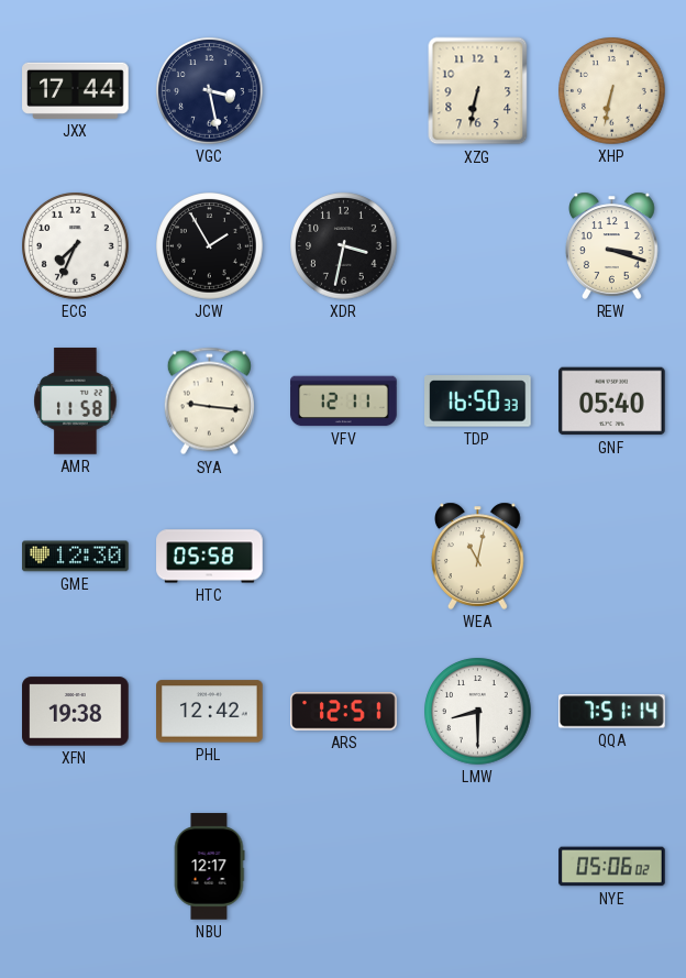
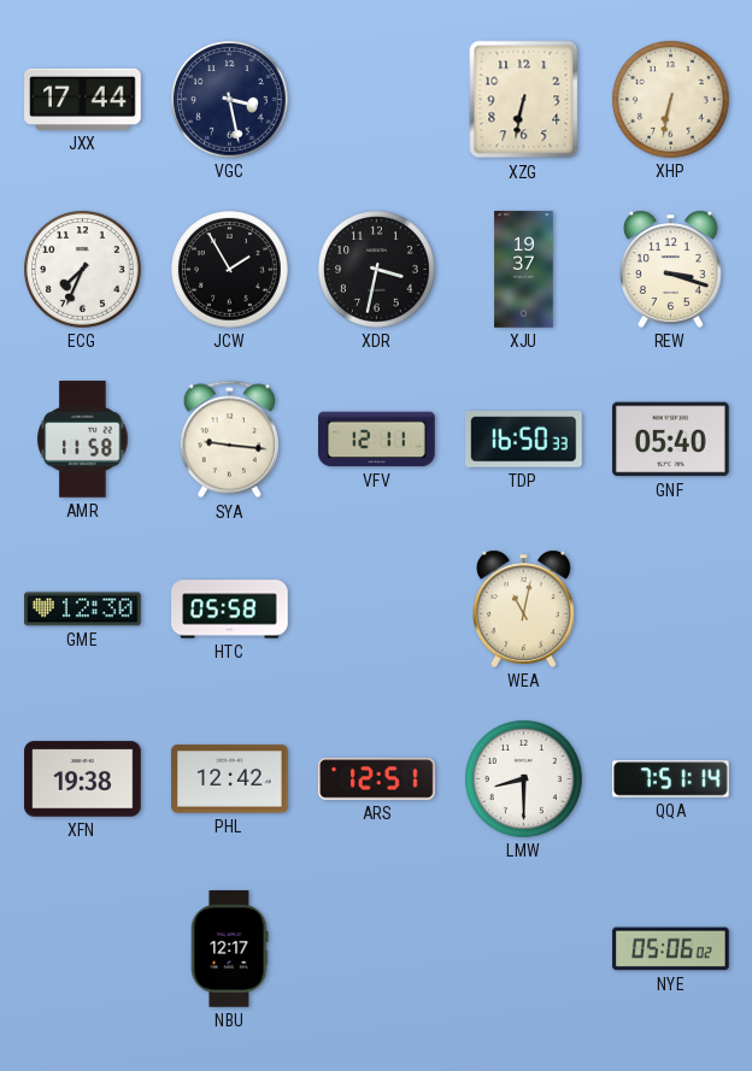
XJU: none -> 19:37
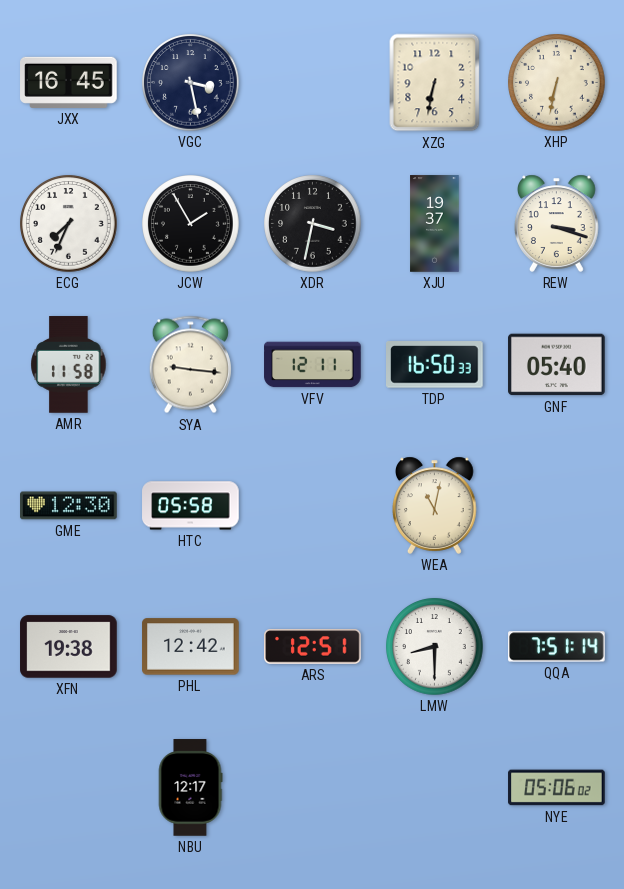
JXX: 17:44 -> 16:45
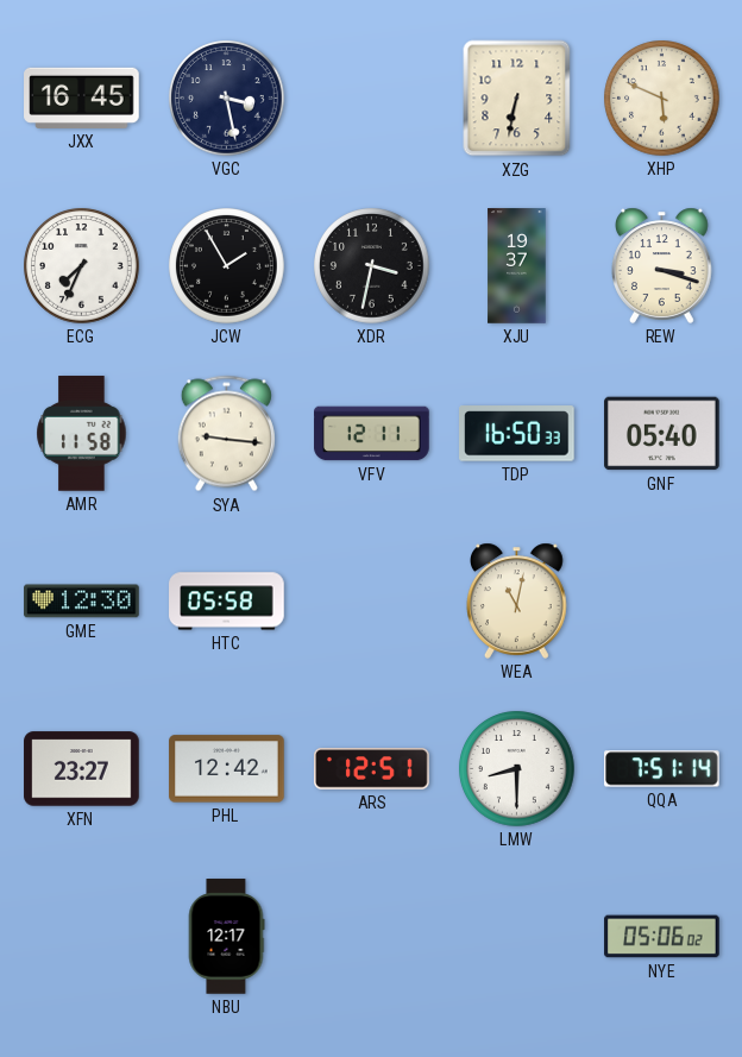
XHP: 6:32 -> 5:49
XFN: 19:38 -> 23:27
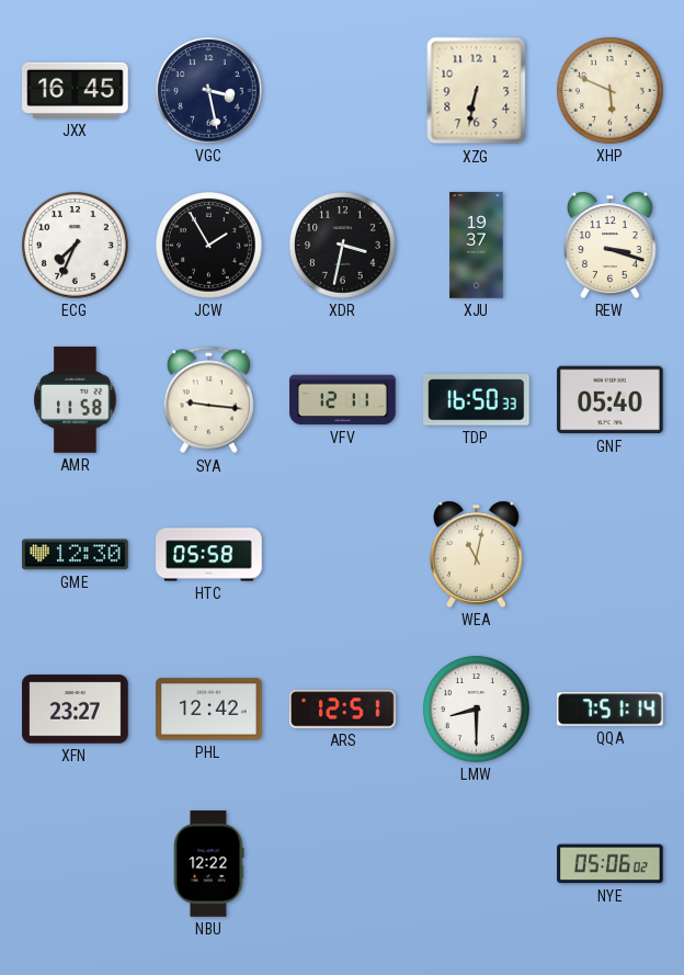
NBU: 12:17 -> 12:22
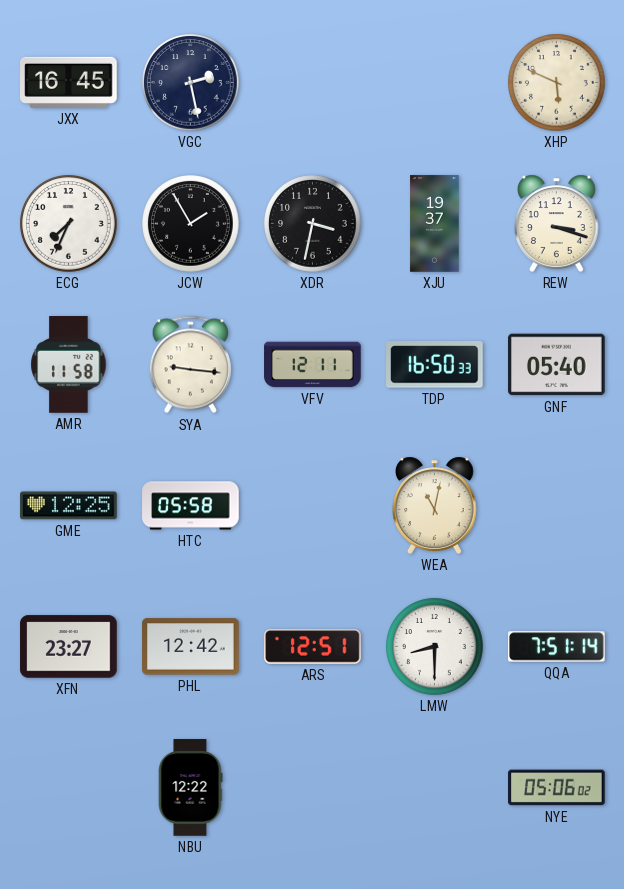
VGC: 3:28 -> 2:28
XZG: 6:32 -> none
GME: 12:30 -> 12:25
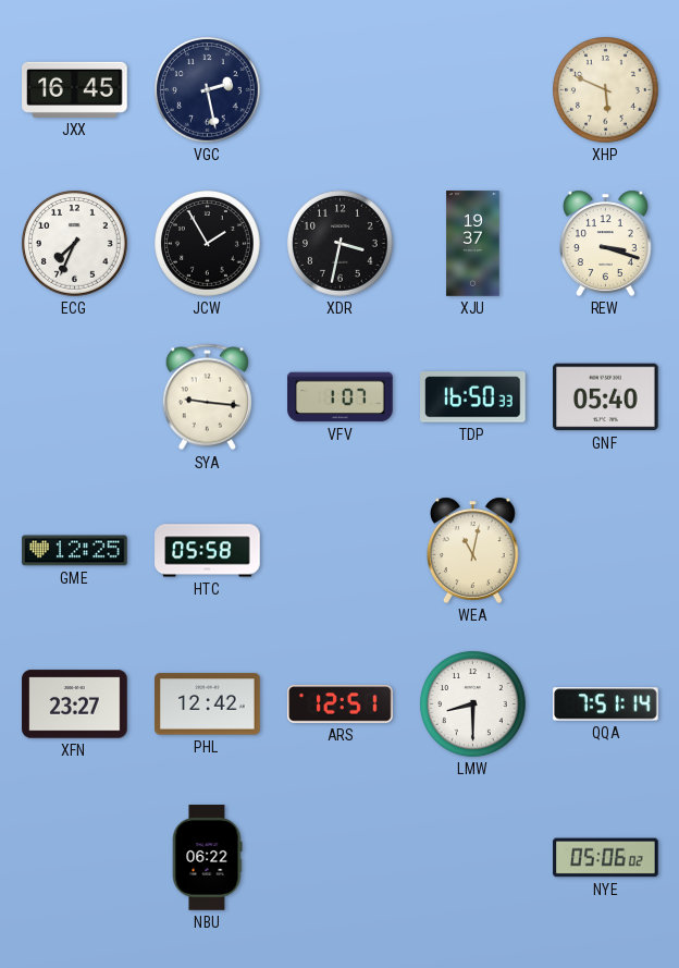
AMR: 11:58 -> none
VFV: 12:11 -> 1:07
NBU: 12:22 -> 06:22
